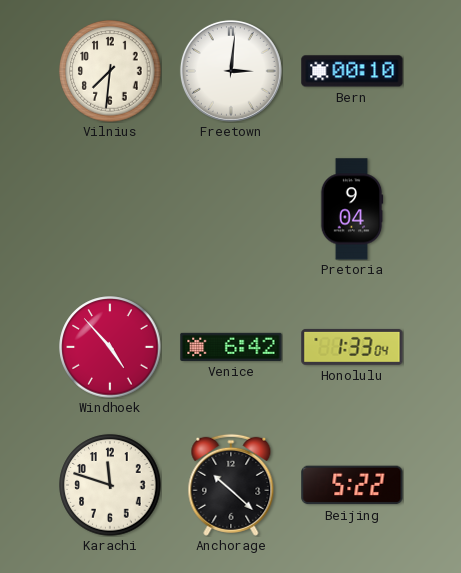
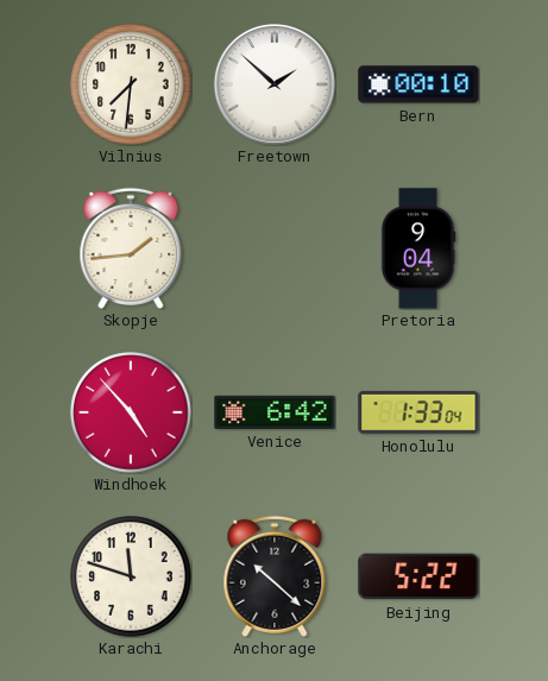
Freetown: 3:01 -> 1:52
Skopje: none -> 1:44
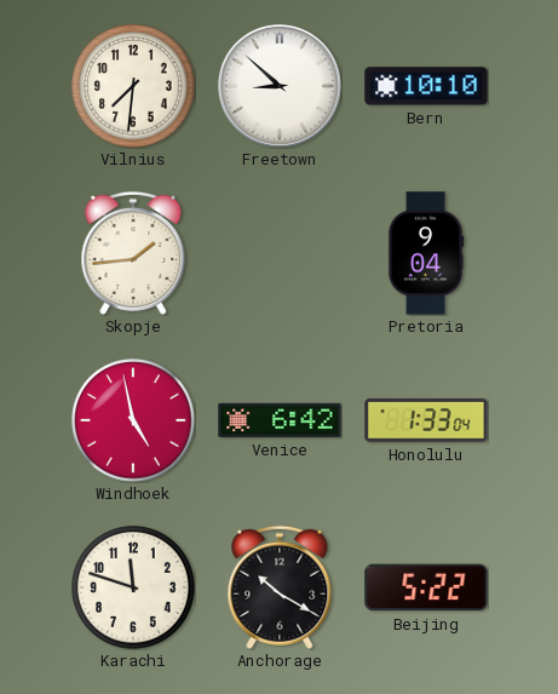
Freetown: 1:52 -> 8:52
Bern: 00:10 -> 10:10
Windhoek: 4:53 -> 4:58
Anchorage: 10:22 -> 10:20
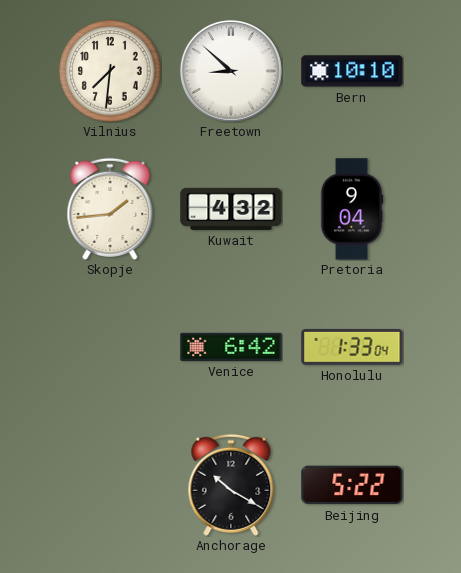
Kuwait: none -> 4:32
Windhoek: 4:58 -> none
Karachi: 11:48 -> none
